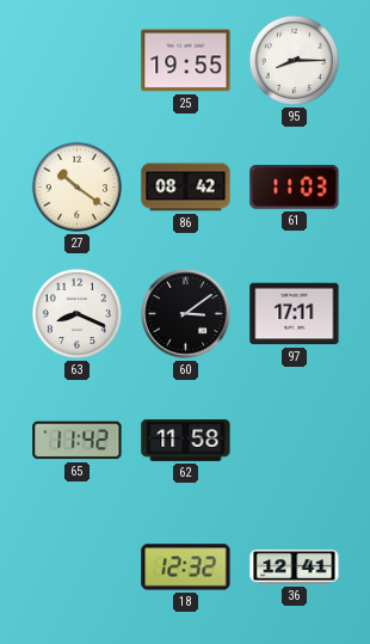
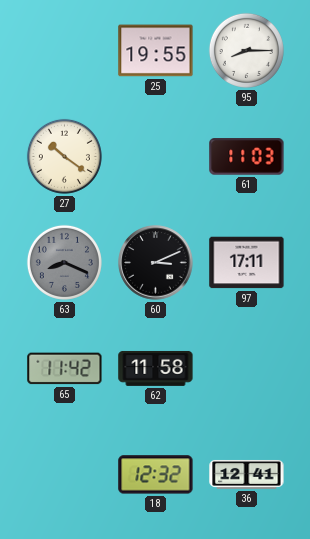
86: 08:42 -> none
63 dial: white -> grey
60: 3:09 -> 3:11
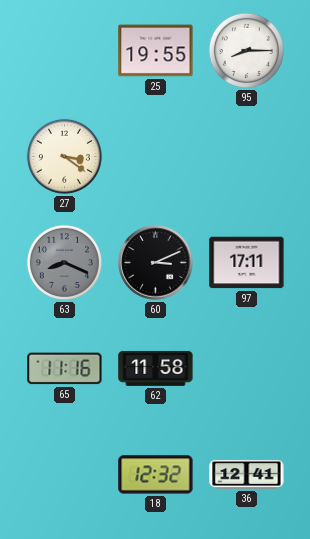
27: 10:21 -> 3:21
61: 11:03 -> none
65: 11:42 -> 11:16
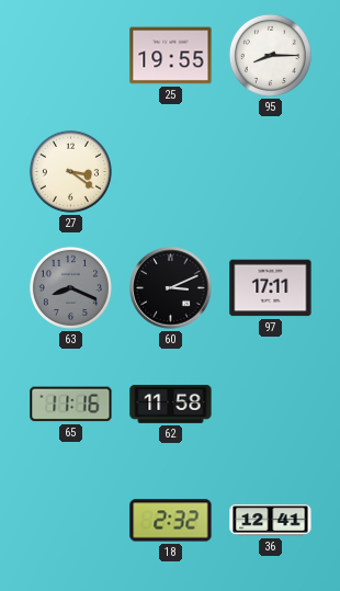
18: 12:32 -> 2:32
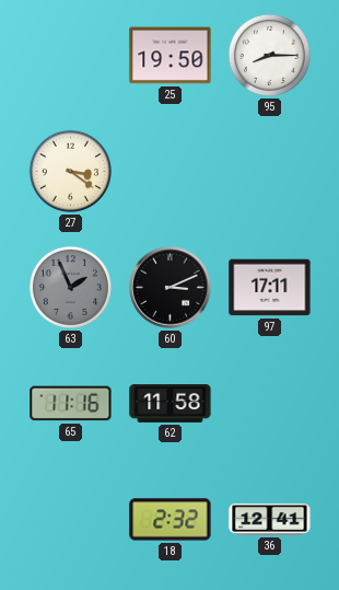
25: 19:55 -> 19:50
63: 8:19 -> 1:56
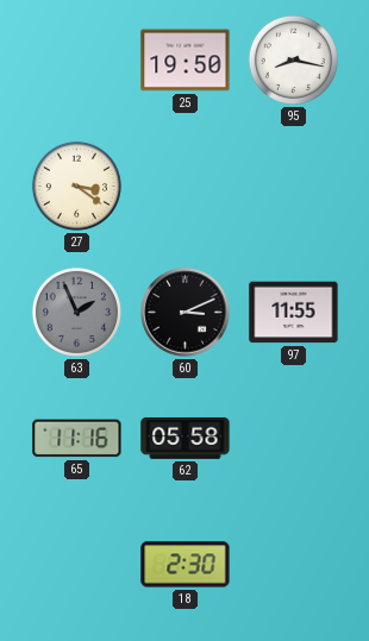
95: 8:15 -> 8:17
97: 17:11 -> 11:55
62: 11:58 -> 05:58
18: 2:32 -> 2:30
36: 12:41 -> none
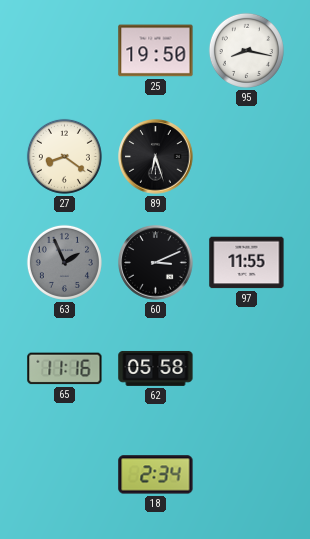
27: 3:21 -> 8:21
89: none -> 6:27
18: 2:30 -> 2:34
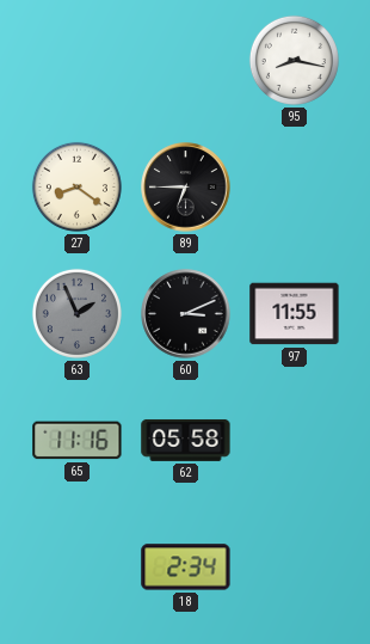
25: 19:50 -> none
89: 6:27 -> 6:45
